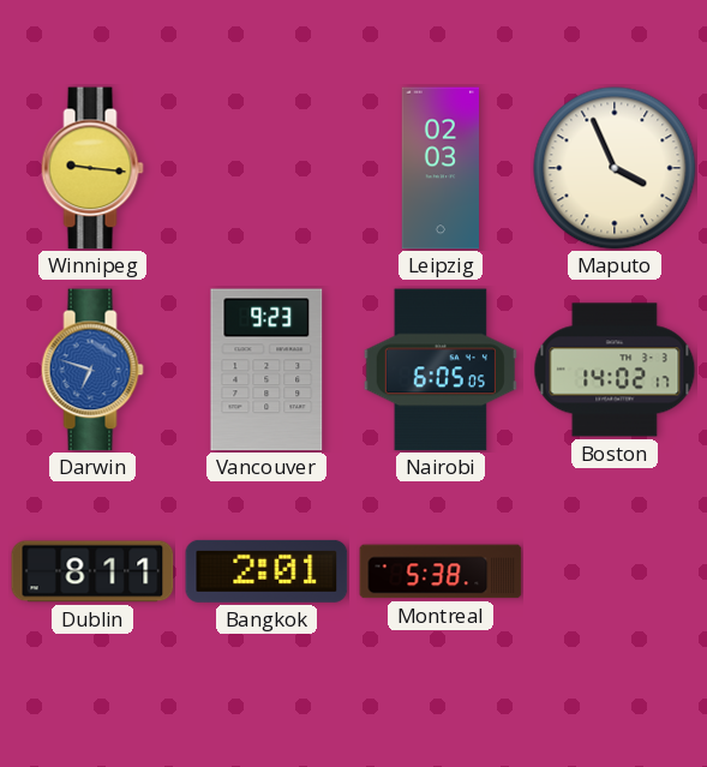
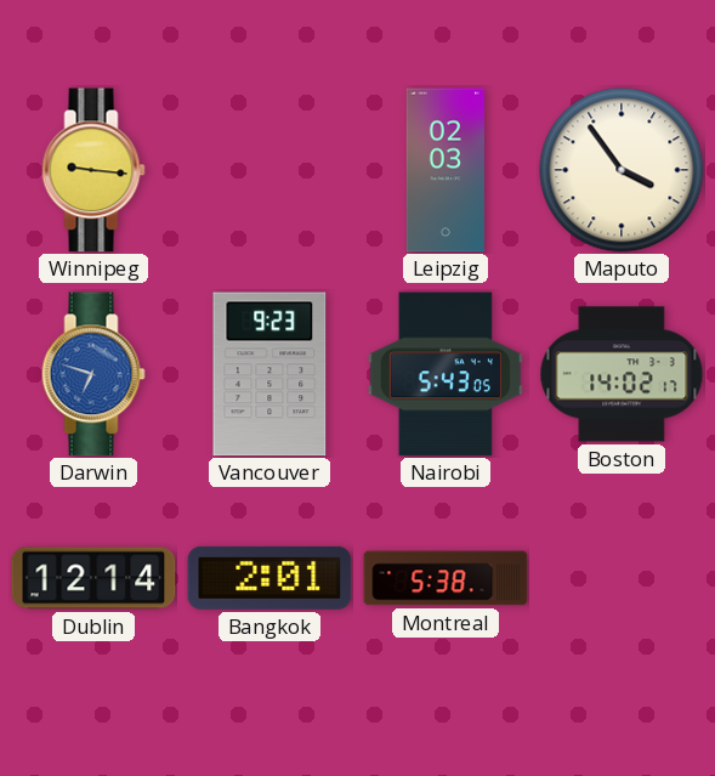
Maputo: 3:56 -> 3:54
Nairobi: 6:05 -> 5:43
Dublin: 8:11 -> 12:14
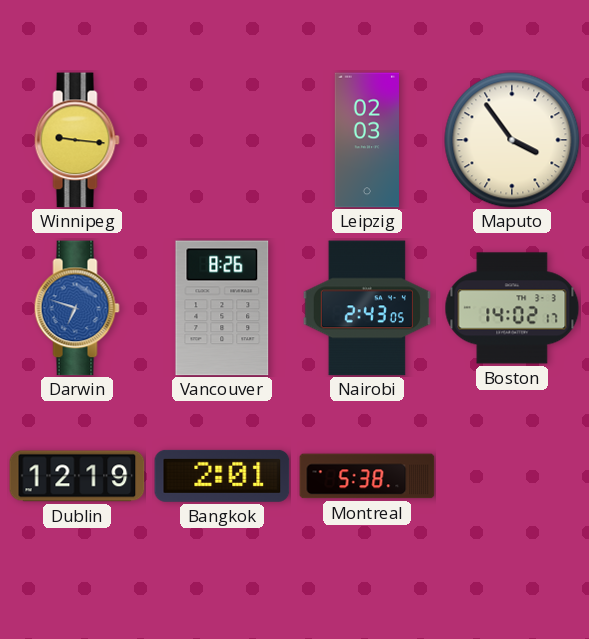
Vancouver: 9:23 -> 8:26
Nairobi: 5:43 -> 2:43
Dublin: 12:14 -> 12:19
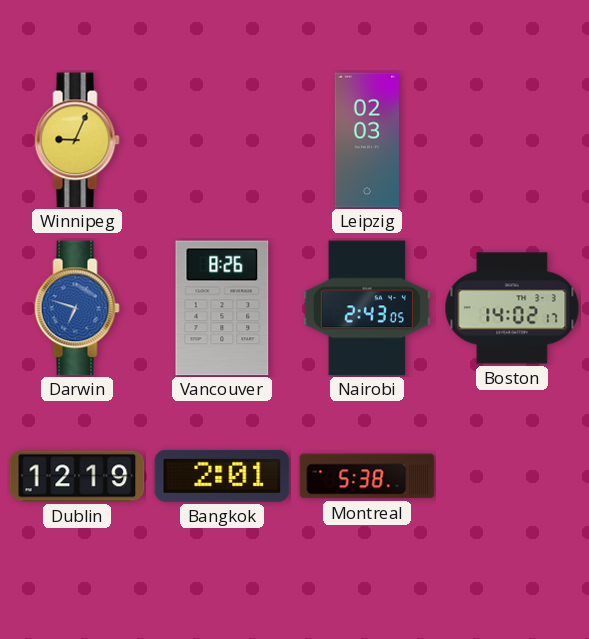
Winnipeg: 9:16 -> 9:04
Maputo: 3:54 -> none
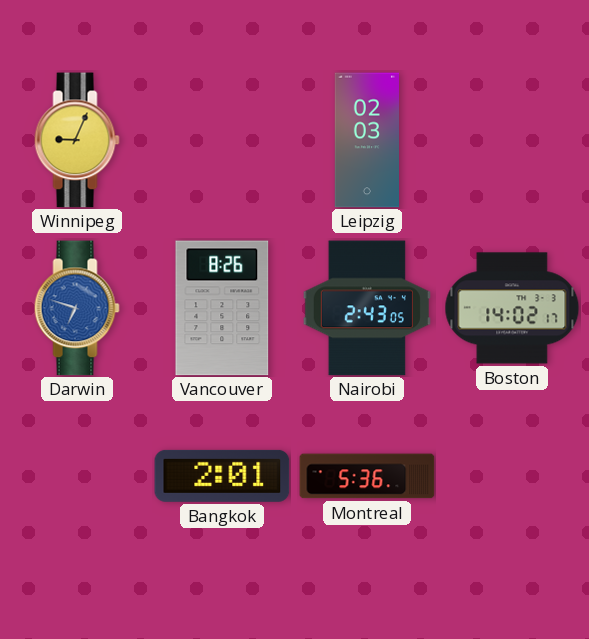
Dublin: 12:19 -> none
Montreal: 5:38 -> 5:36
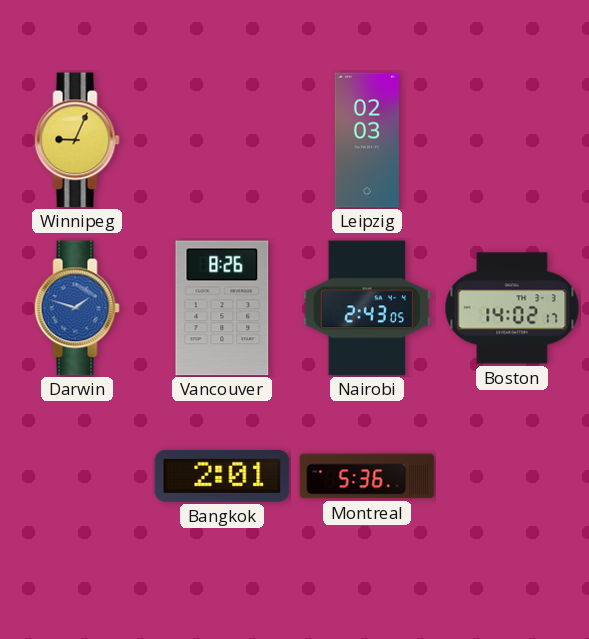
Darwin: 6:48 -> 1:48
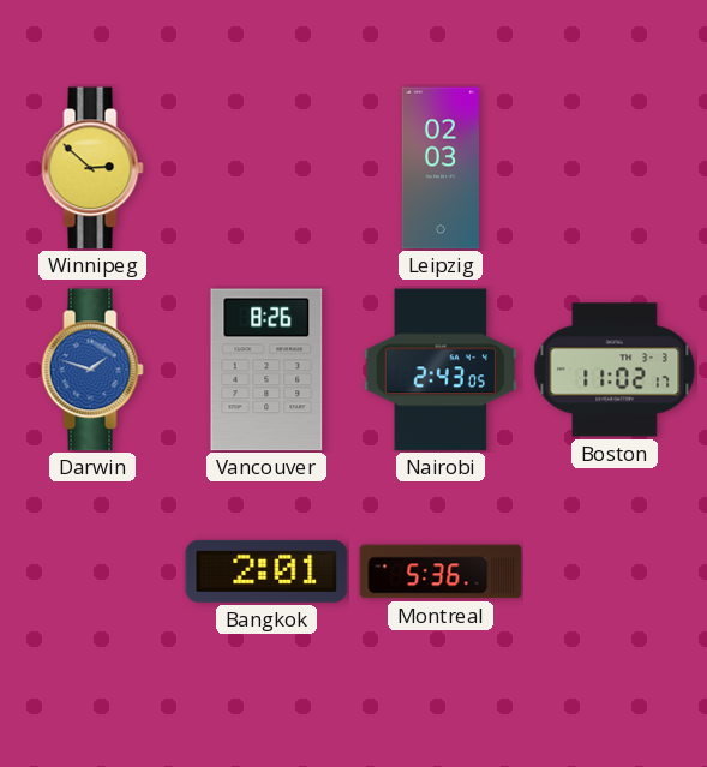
Winnipeg: 9:04 -> 2:52
Boston: 14:02 -> 11:02
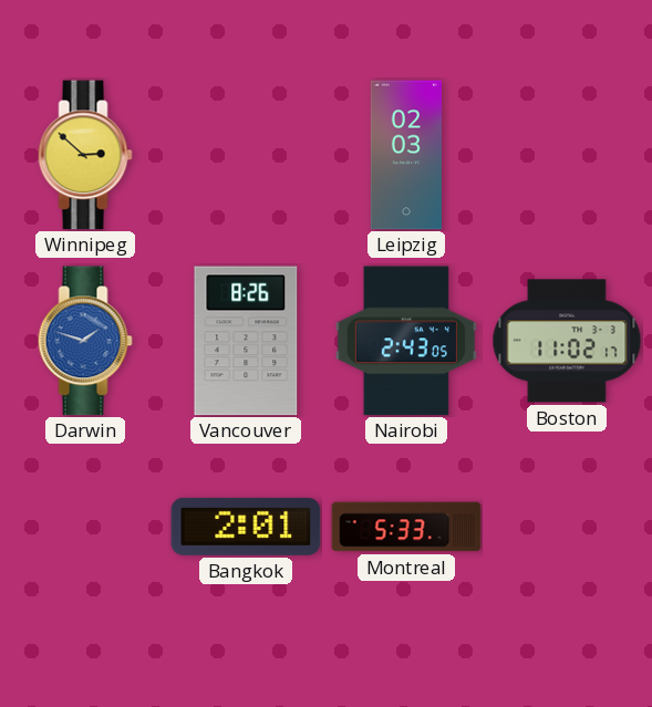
Montreal: 5:36 -> 5:33
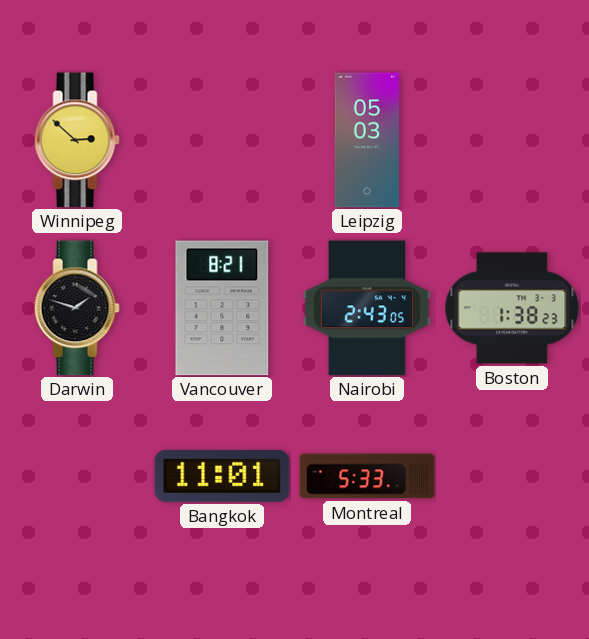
Leipzig: 02:03 -> 05:03
Darwin dial: blue -> black
Vancouver: 8:26 -> 8:21
Boston: 11:02 -> 1:38
Bangkok: 2:01 -> 11:01
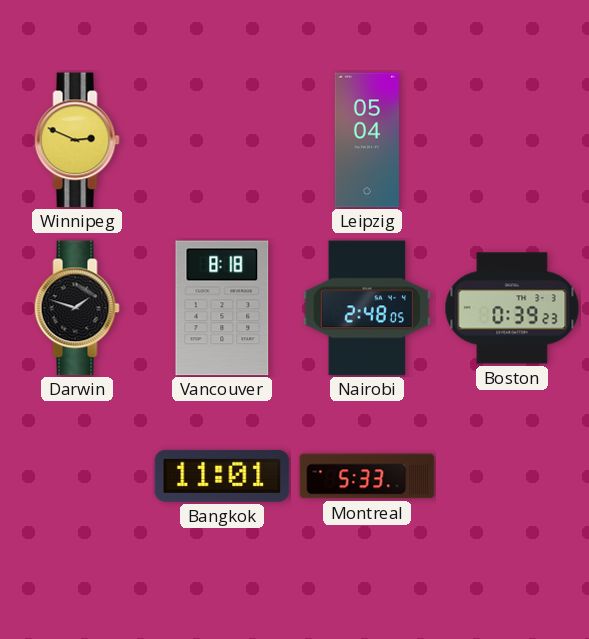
Winnipeg: 2:52 -> 2:49
Leipzig: 05:03 -> 05:04
Vancouver: 8:21 -> 8:18
Nairobi: 2:43 -> 2:48
Boston: 1:38 -> 0:39
